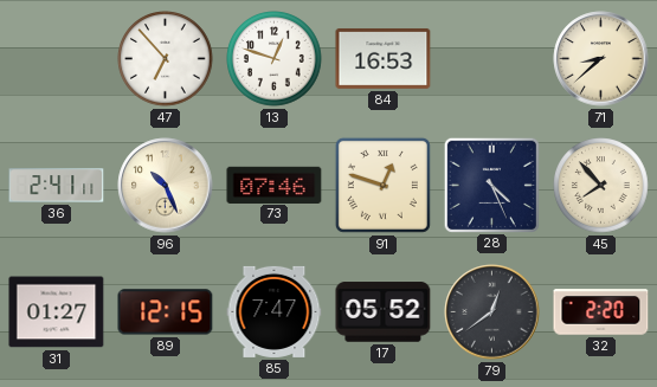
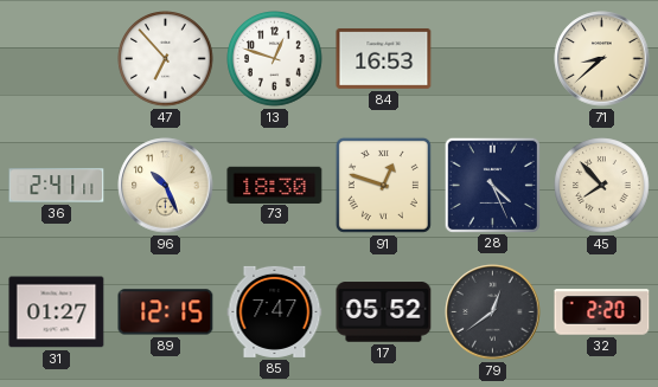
73: 07:46 -> 18:30
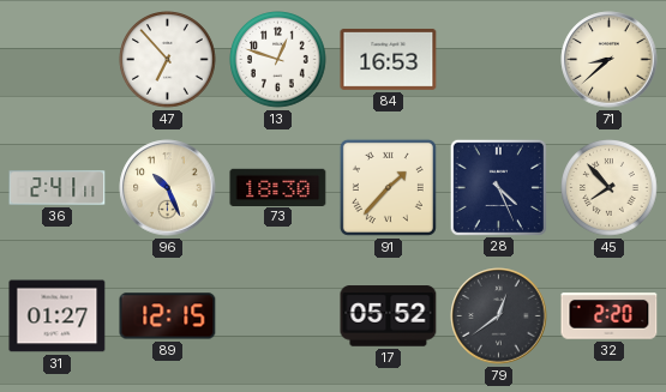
91: 12:48 -> 1:37
85: 7:47 -> none
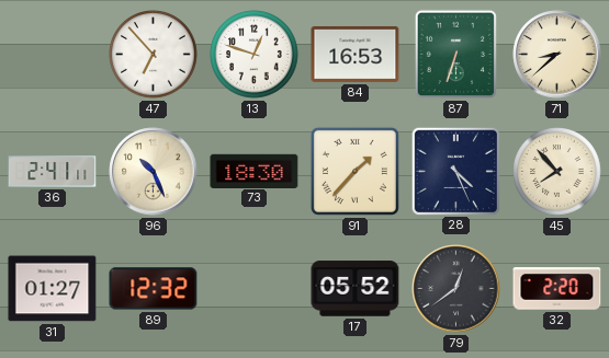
87: none -> 6:33
89: 12:15 -> 12:32
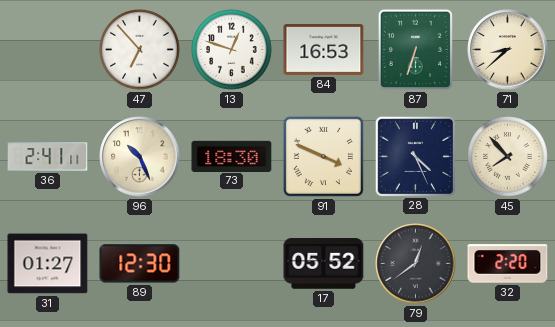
91: 1:37 -> 3:49
89: 12:32 -> 12:30
